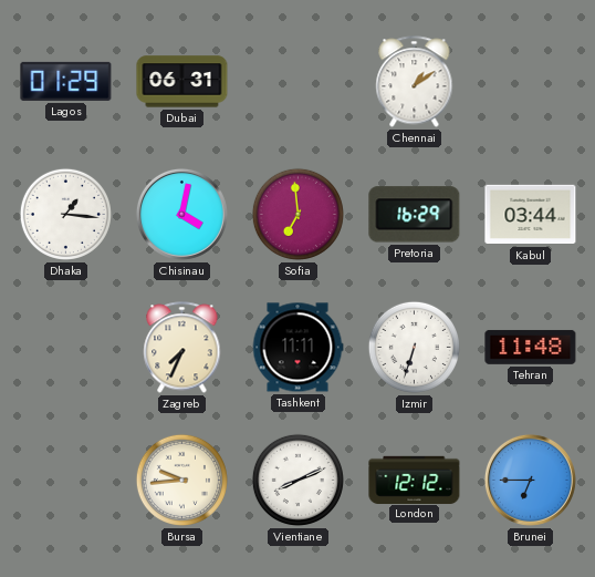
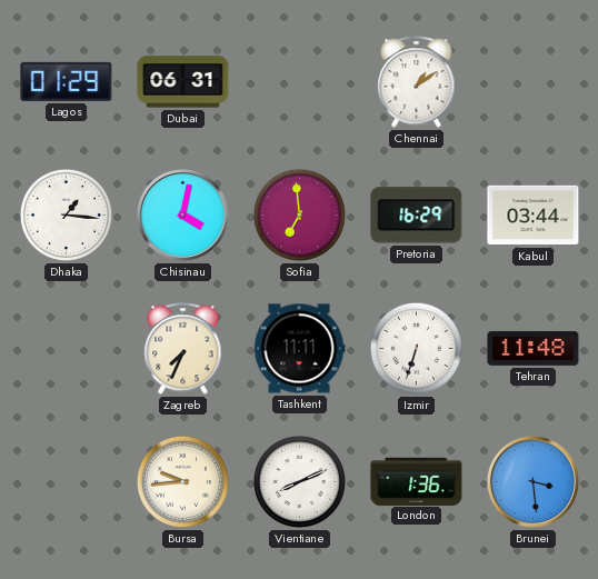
London: 12:12 -> 1:36
Brunei: 6:45 -> 3:29
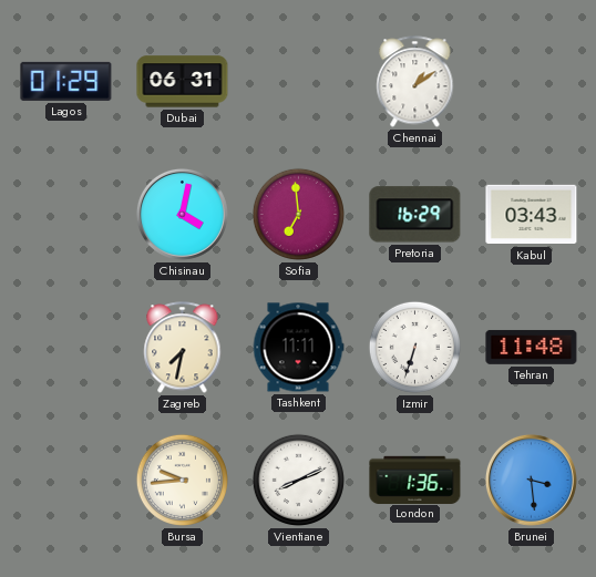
Dhaka: 1:16 -> none
Kabul: 03:44 -> 03:43
Zagreb: 7:34 -> 7:32
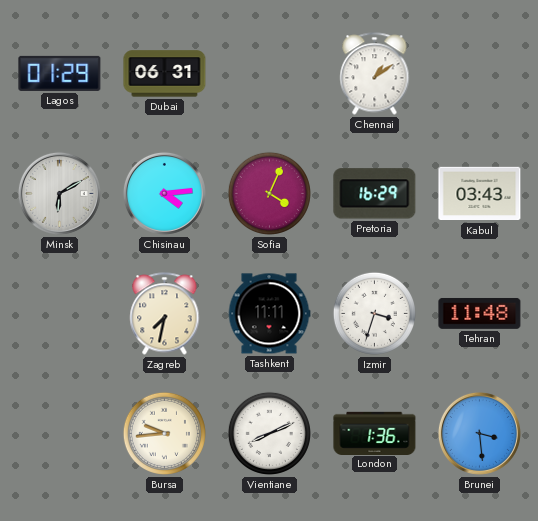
Minsk: none -> 6:10
Chisinau: 4:02 -> 4:14
Sofia: 6:59 -> 4:04
Izmir: 6:33 -> 3:33
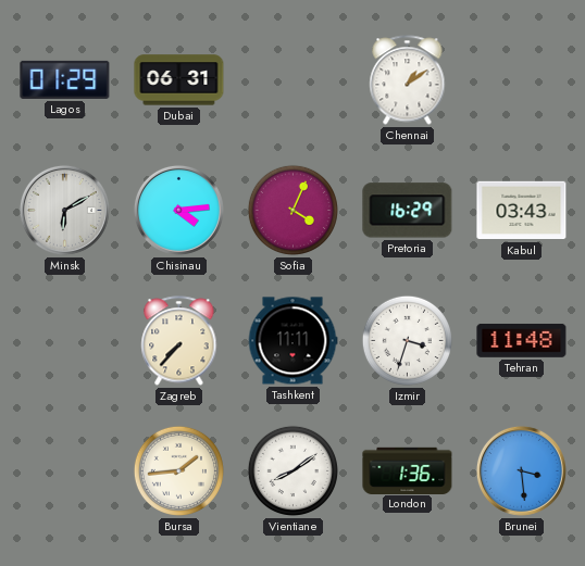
Zagreb: 7:32 -> 7:37
Bursa: 9:44 -> 1:44
Vientiane: 8:11 -> 8:09
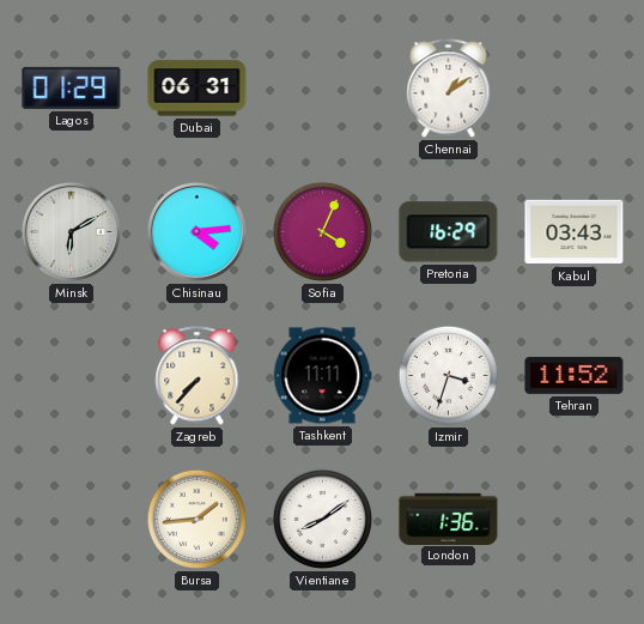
Tehran: 11:48 -> 11:52
Brunei: 3:29 -> none
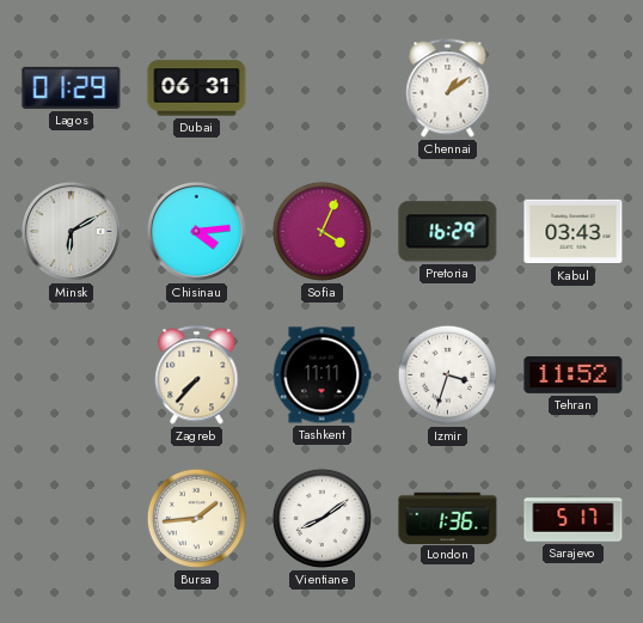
Sarajevo: none -> 5:17
